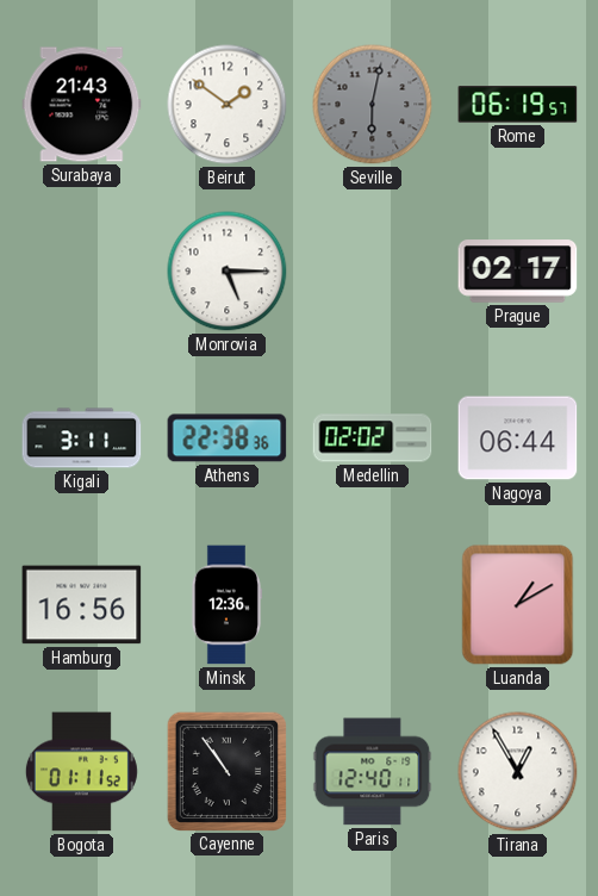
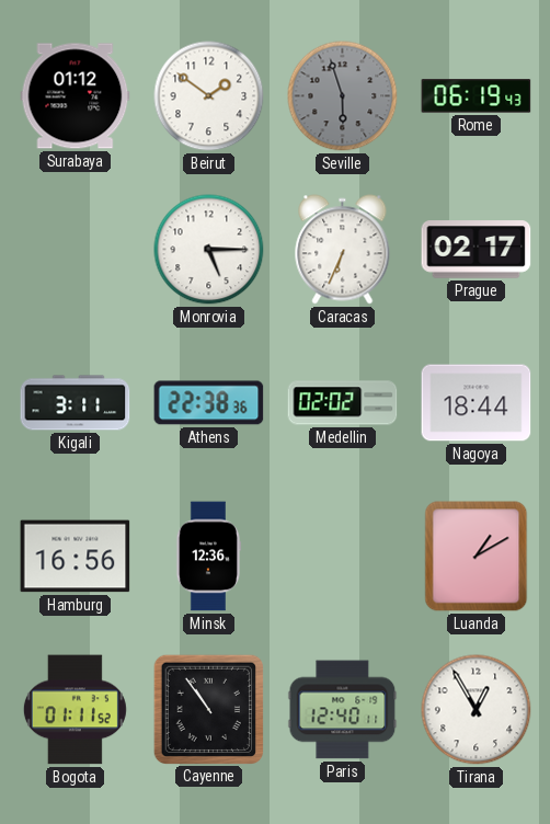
Surabaya: 21:43 -> 01:12
Seville: 6:02 -> 5:57
Rome: 06:19:57 -> 06:19:43
Caracas: none -> 6:34
Nagoya: 06:44 -> 18:44
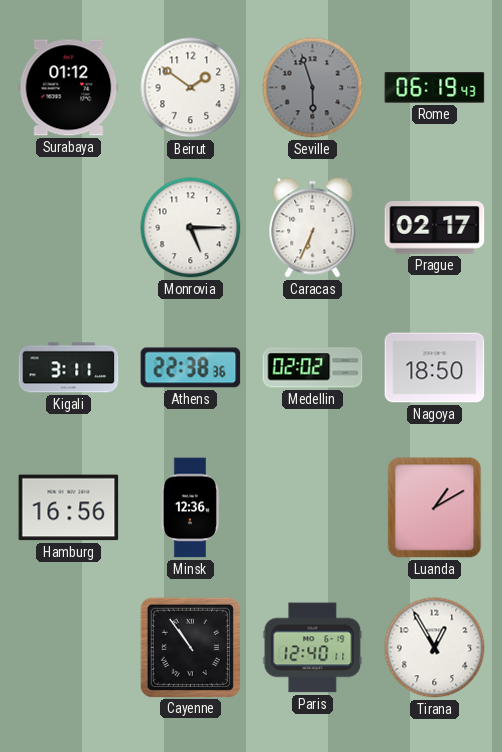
Nagoya: 18:44 -> 18:50
Bogota: 01:11 -> none
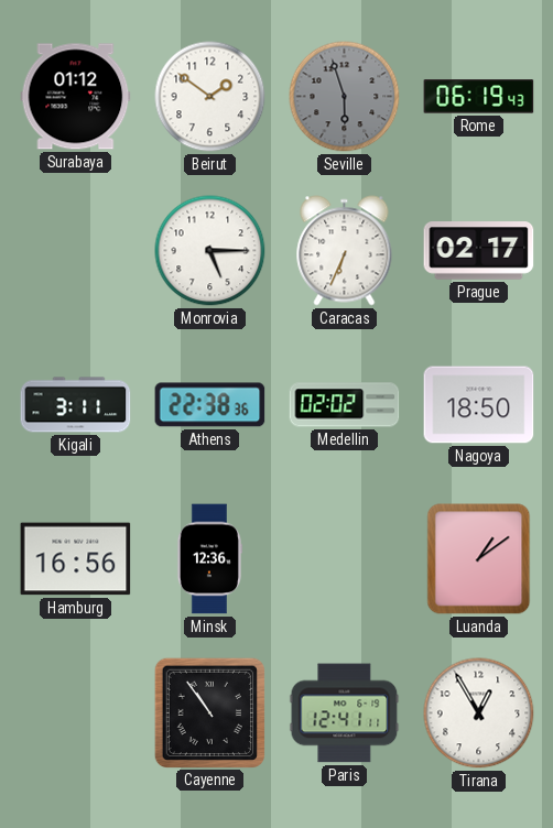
Luanda: 1:10 -> 1:09
Paris: 12:40 -> 12:41
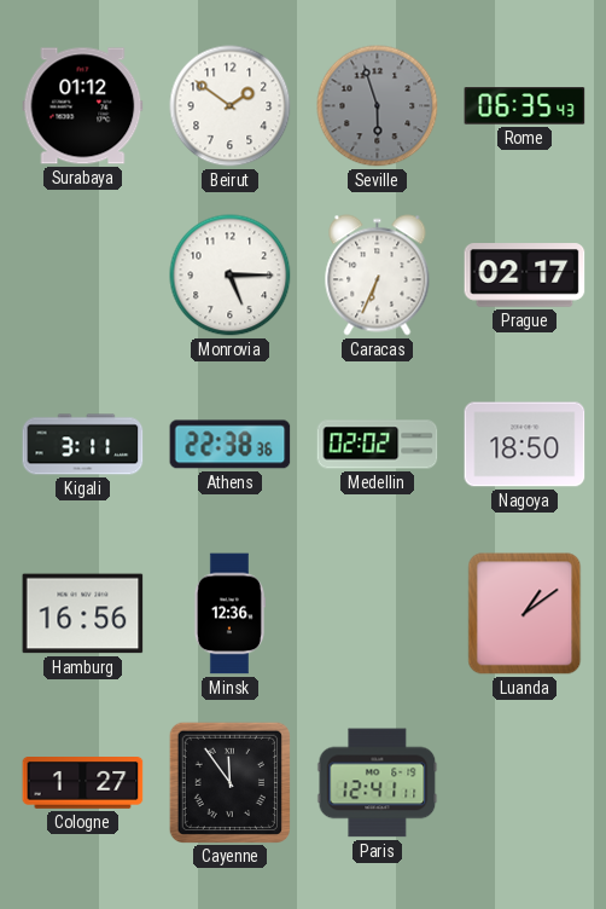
Rome: 06:19 -> 06:35
Cologne: none -> 1:27
Cayenne: 10:54 -> 11:54
Tirana: 12:55 -> none
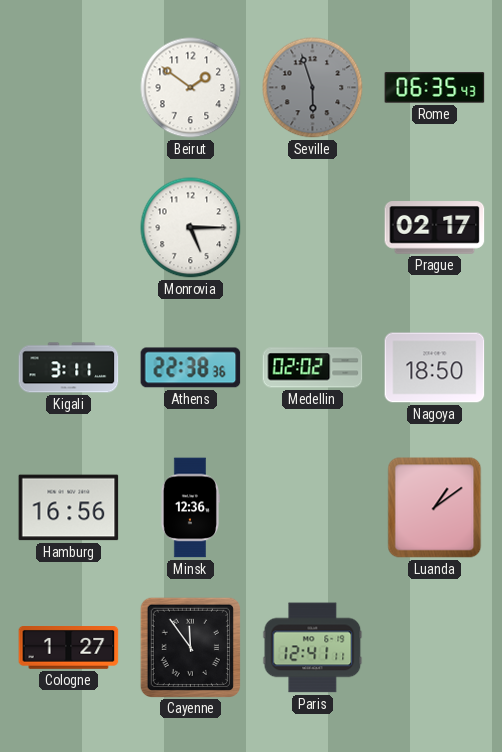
Surabaya: 01:12 -> none
Caracas: 6:34 -> none
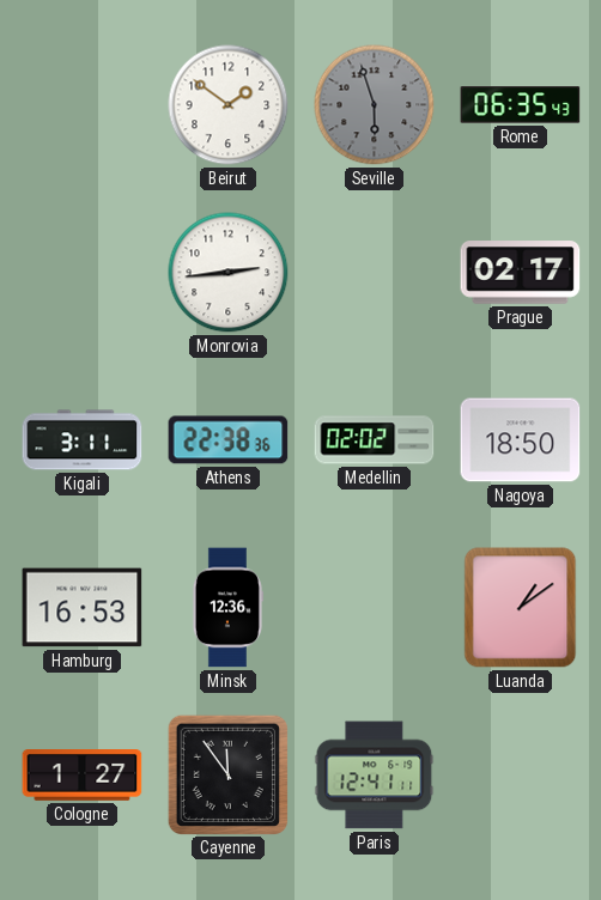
Monrovia: 5:15 -> 2:44
Hamburg: 16:56 -> 16:53
